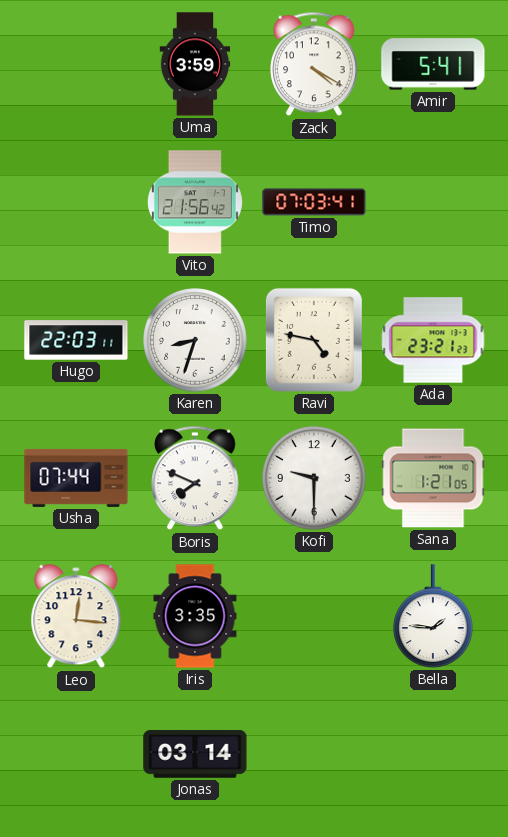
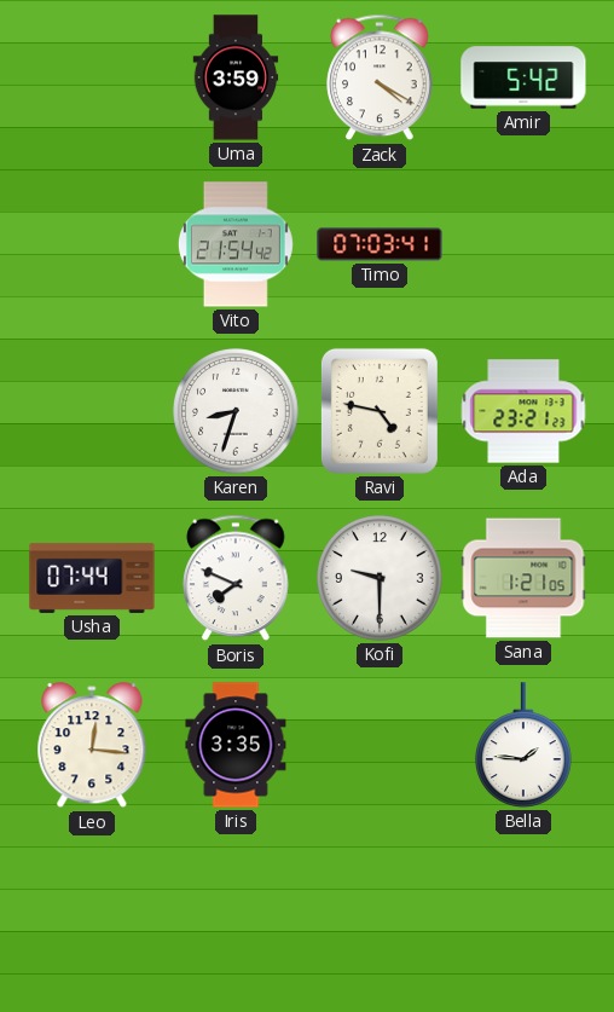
Amir: 5:41 -> 5:42
Vito: 21:56 -> 21:54
Hugo: 22:03 -> none
Jonas: 03:14 -> none
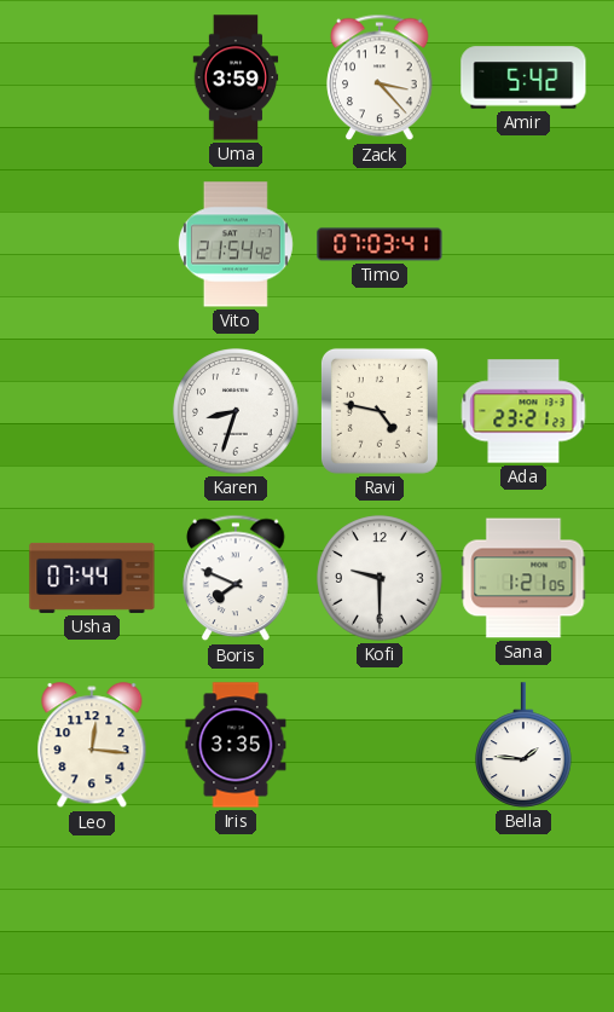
Zack: 4:20 -> 3:23
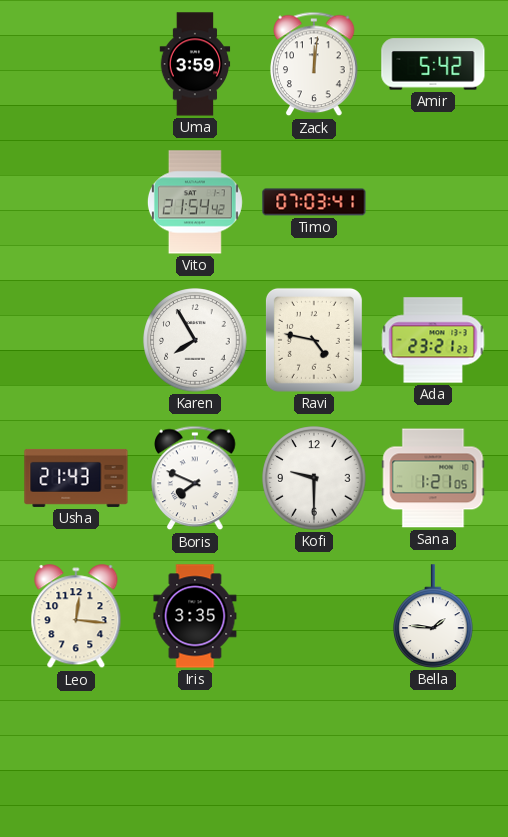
Zack: 3:23 -> 12:01
Karen: 8:33 -> 7:55
Usha: 07:44 -> 21:43
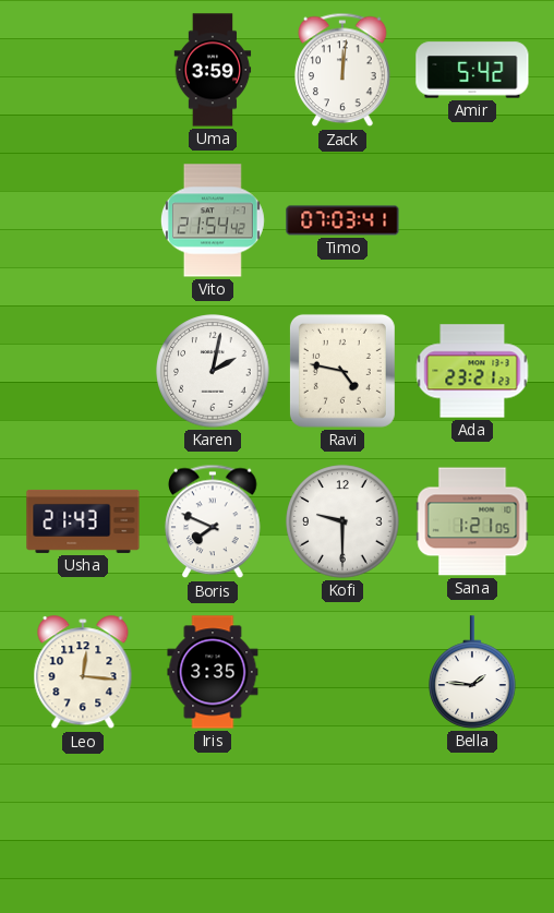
Karen: 7:55 -> 2:02
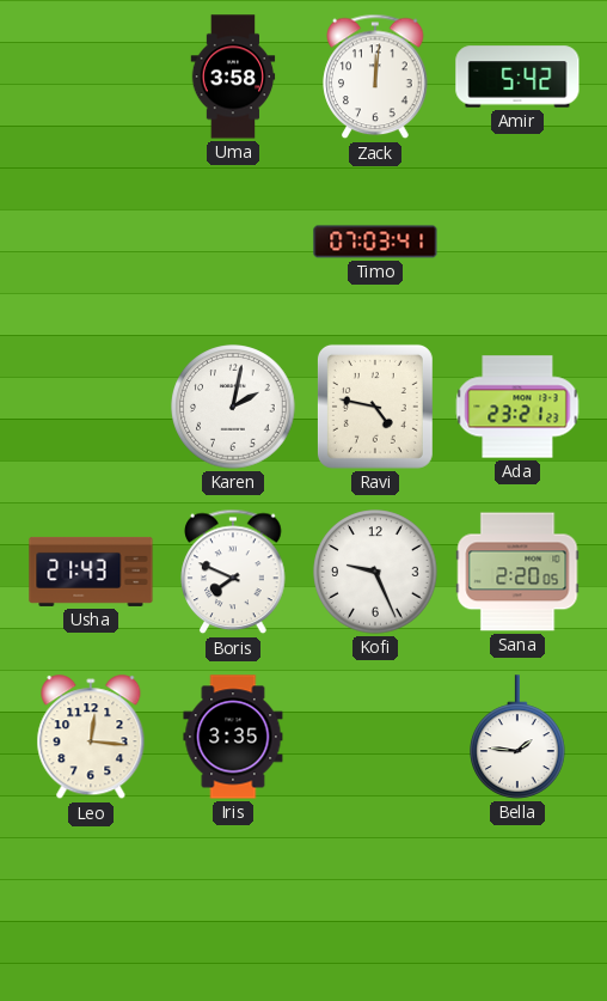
Uma: 3:59 -> 3:58
Vito: 21:54 -> none
Kofi: 9:30 -> 9:26
Sana: 1:21 -> 2:20
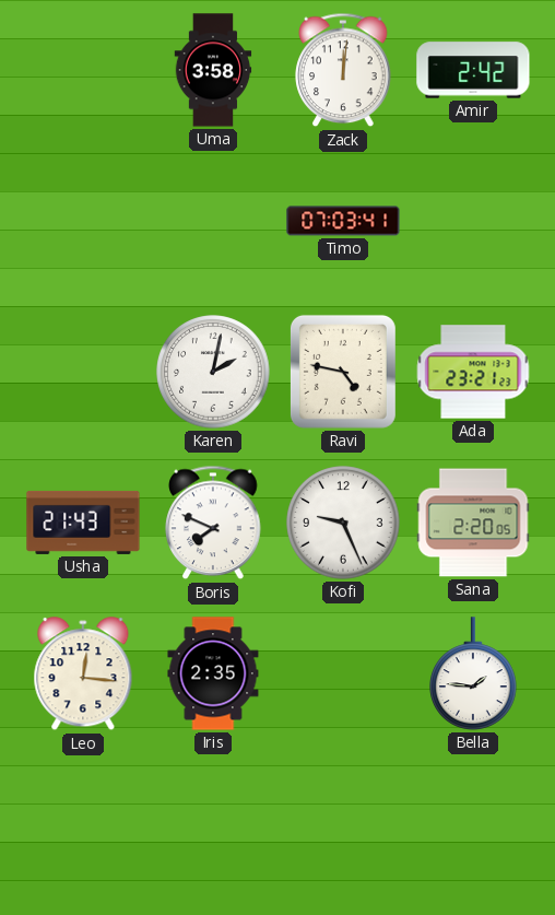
Amir: 5:42 -> 2:42
Iris: 3:35 -> 2:35
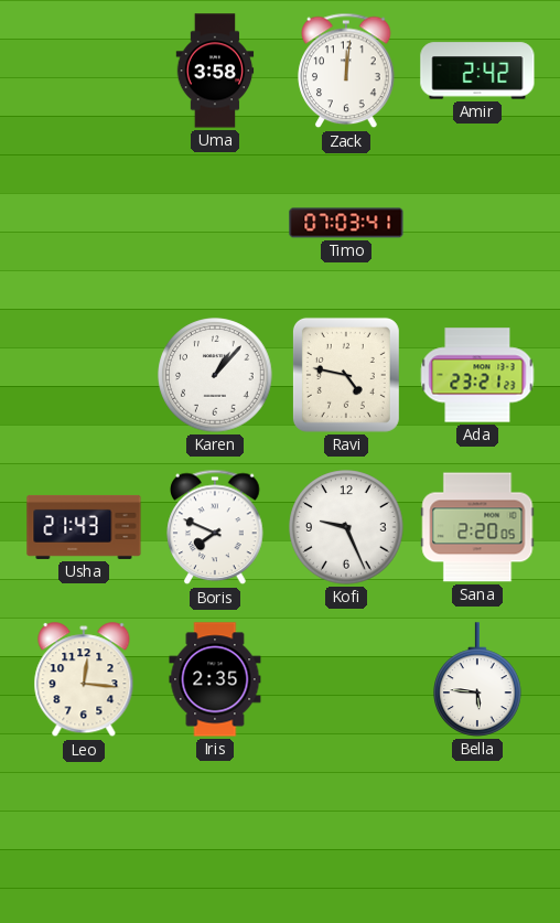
Karen: 2:02 -> 1:07
Bella: 1:46 -> 5:46
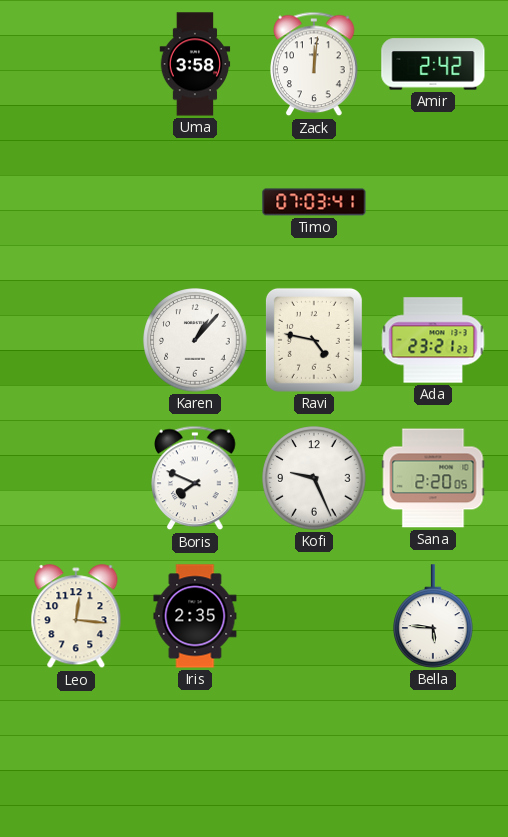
Usha: 21:43 -> none
